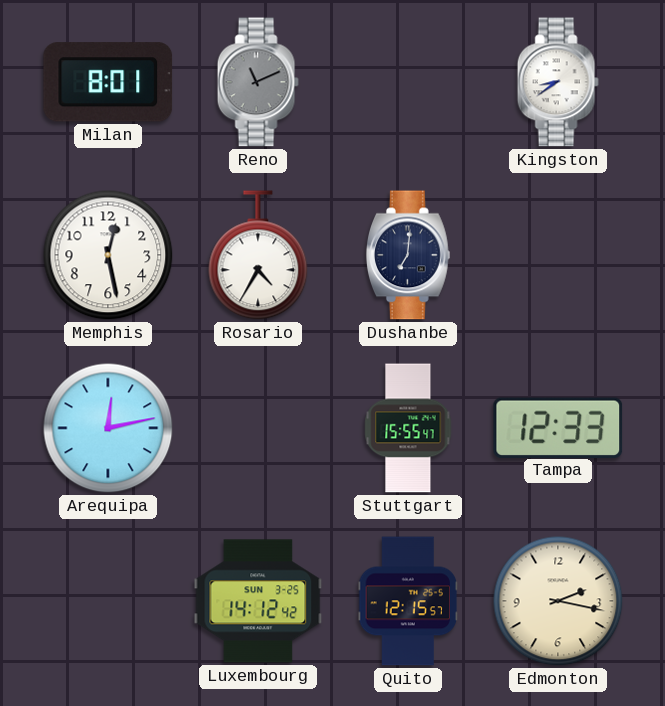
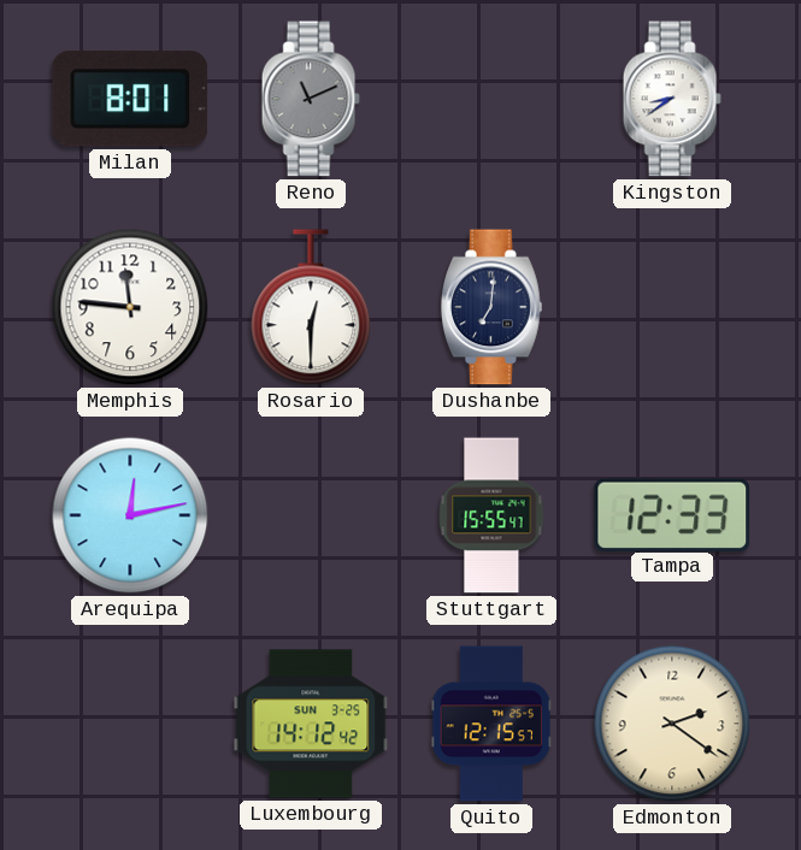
Memphis: 12:28 -> 11:46
Rosario: 4:35 -> 12:30
Edmonton: 2:17 -> 2:21
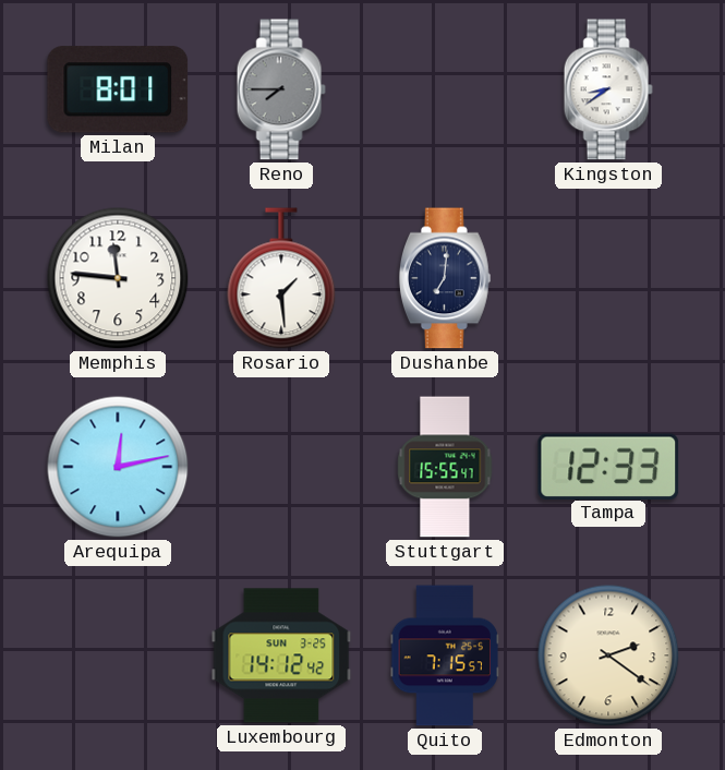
Reno: 11:11 -> 7:45
Rosario: 12:30 -> 1:29
Quito: 12:15 -> 7:15
